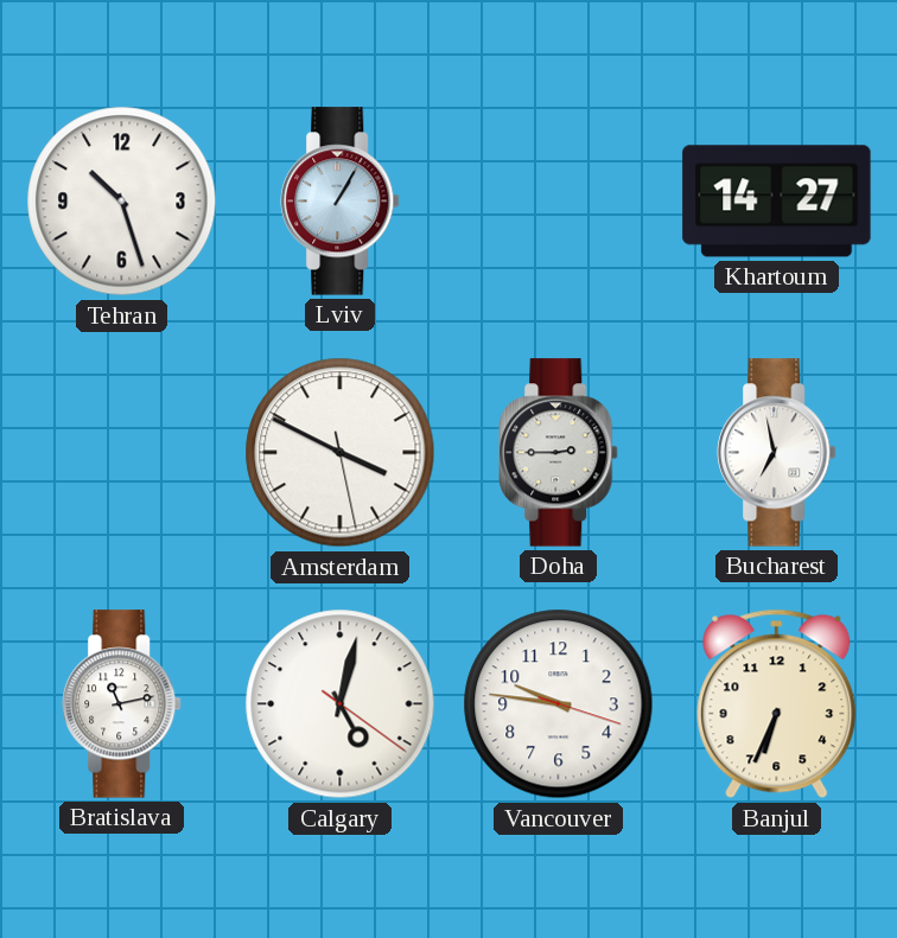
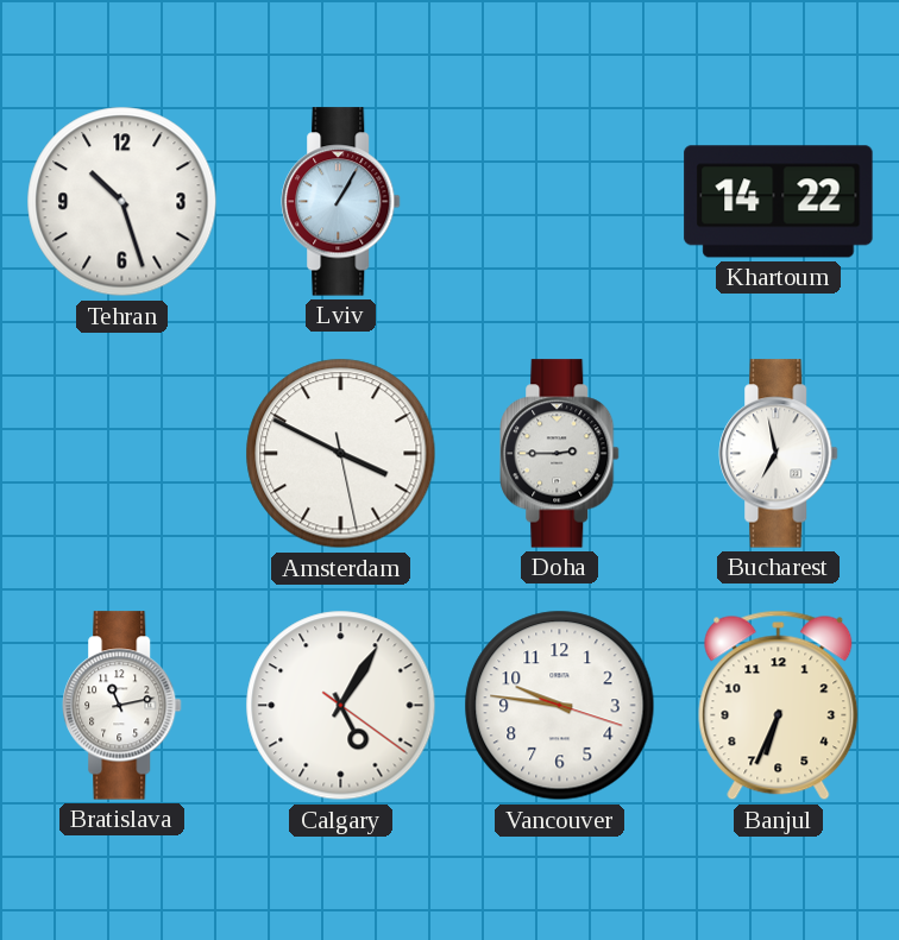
Khartoum: 14:27 -> 14:22
Calgary: 5:02 -> 5:05
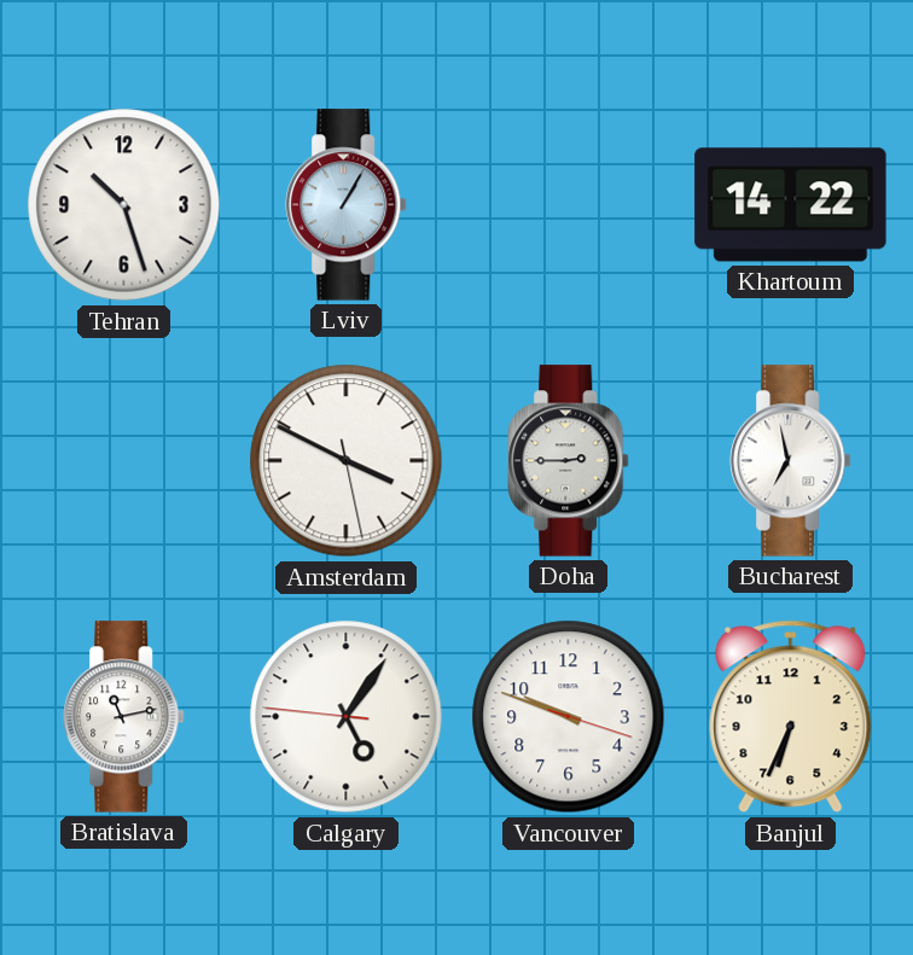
Calgary: 5:05:21 -> 5:05:46
Vancouver: 9:46 -> 9:48
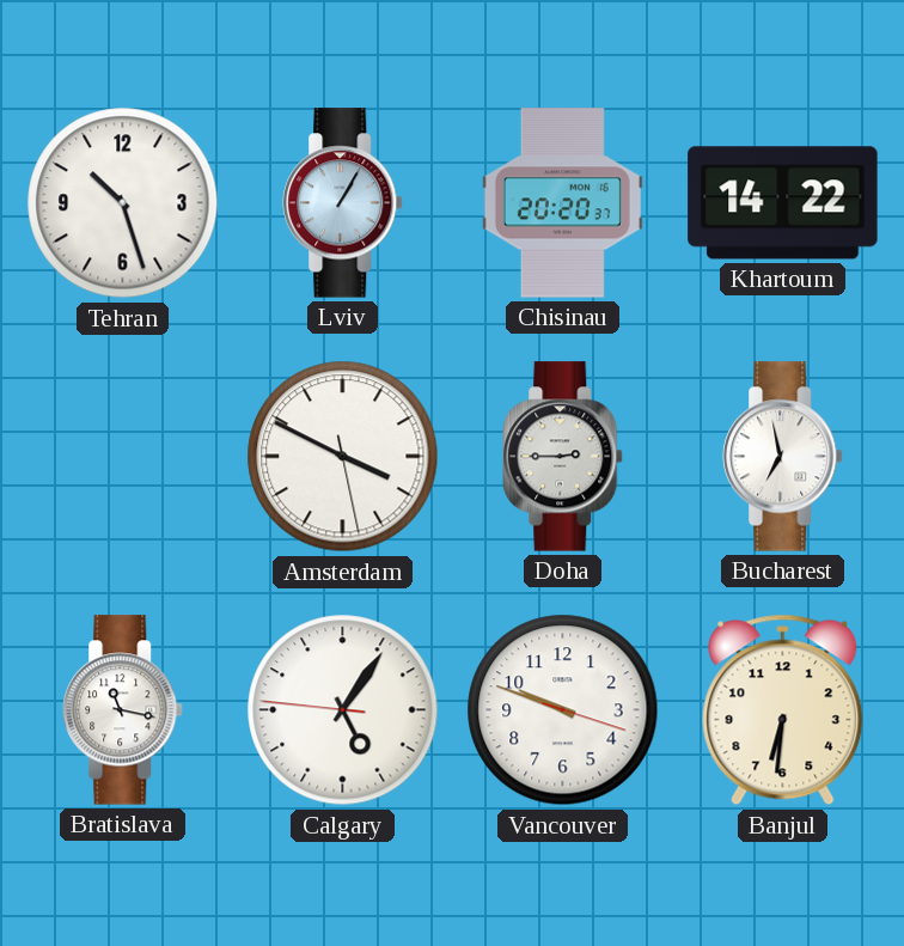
Chisinau: none -> 20:20
Bratislava: 11:13 -> 11:17
Banjul: 6:34 -> 6:31
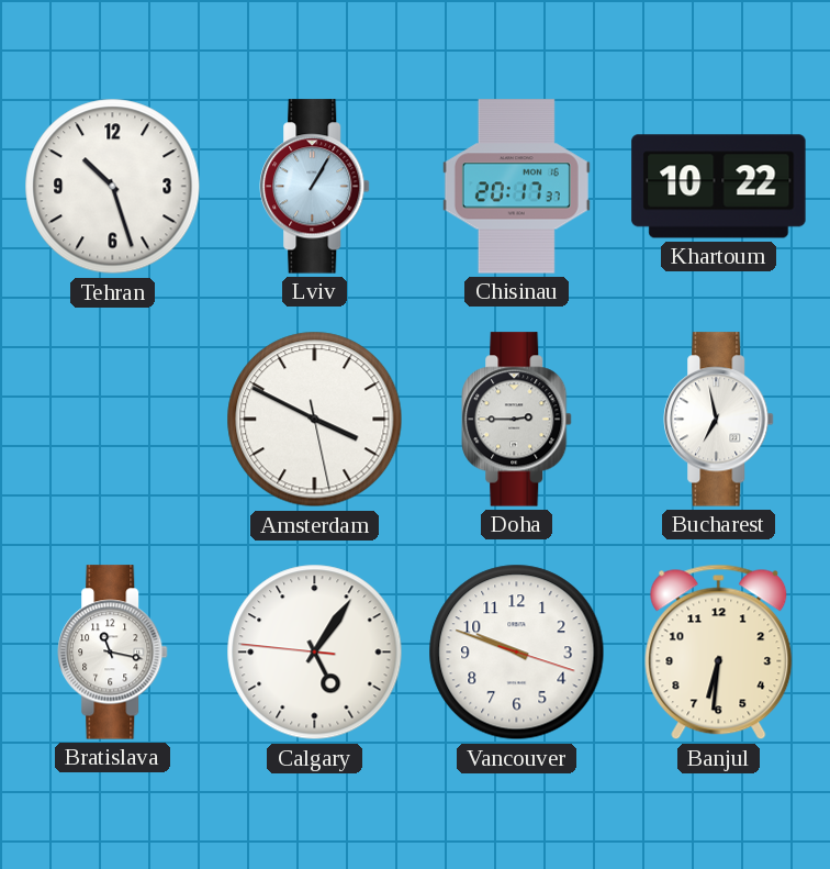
Chisinau: 20:20 -> 20:17
Khartoum: 14:22 -> 10:22
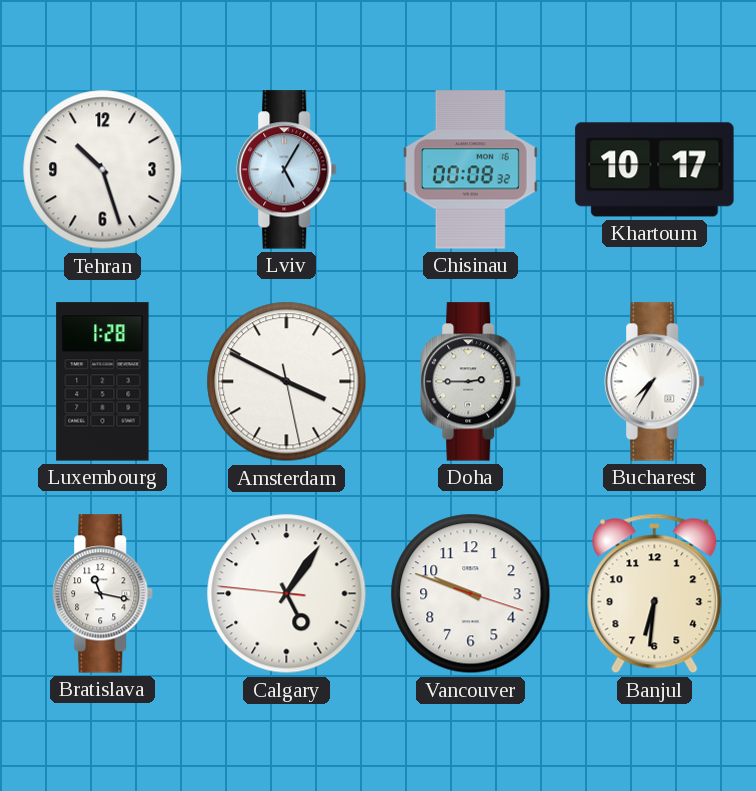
Lviv: 1:05 -> 5:05
Chisinau: 20:17 -> 00:08
Khartoum: 10:22 -> 10:17
Luxembourg: none -> 1:28
Bucharest: 6:58 -> 7:35
